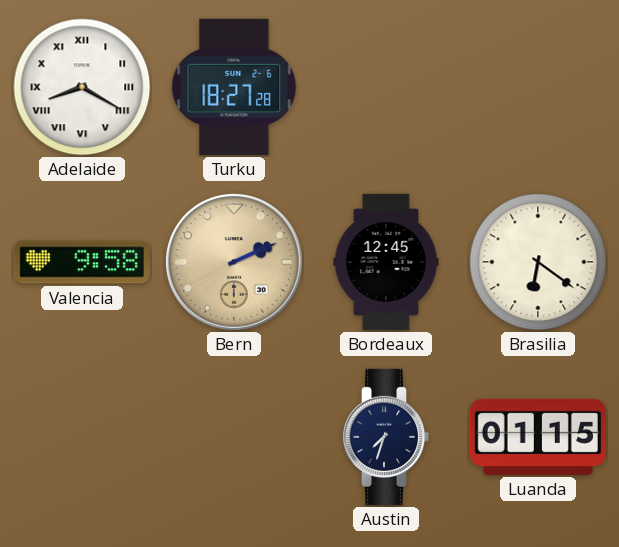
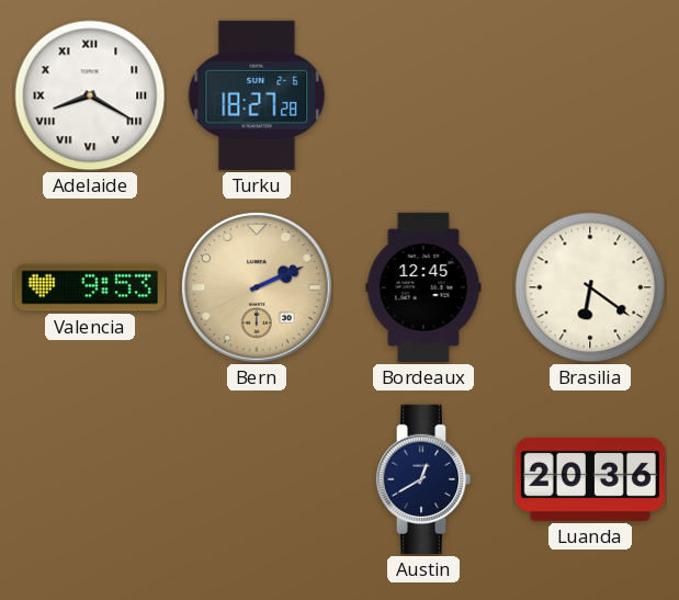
Valencia: 9:58 -> 9:53
Austin: 7:33 -> 12:40
Luanda: 01:15 -> 20:36
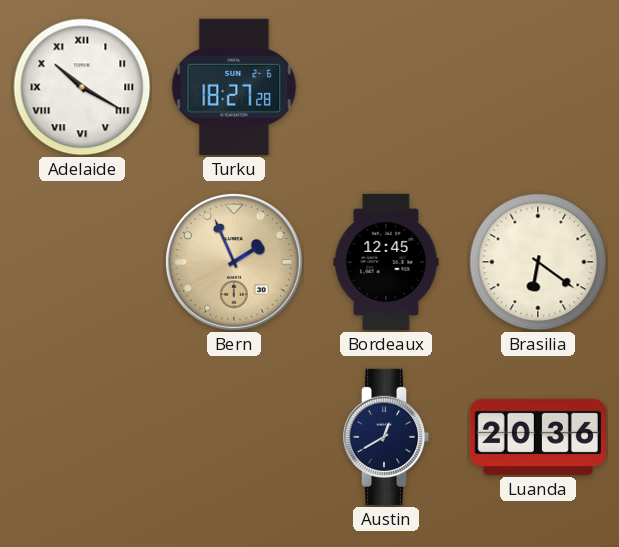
Adelaide: 8:20 -> 10:20
Valencia: 9:53 -> none
Bern: 2:11 -> 1:56
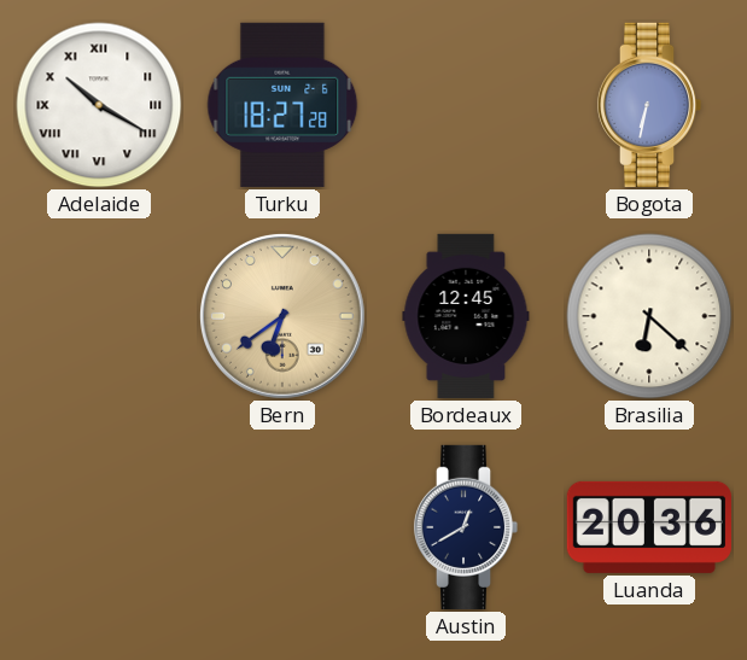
Bogota: none -> 6:32
Bern: 1:56 -> 6:39
Brasilia: 6:21 -> 6:22
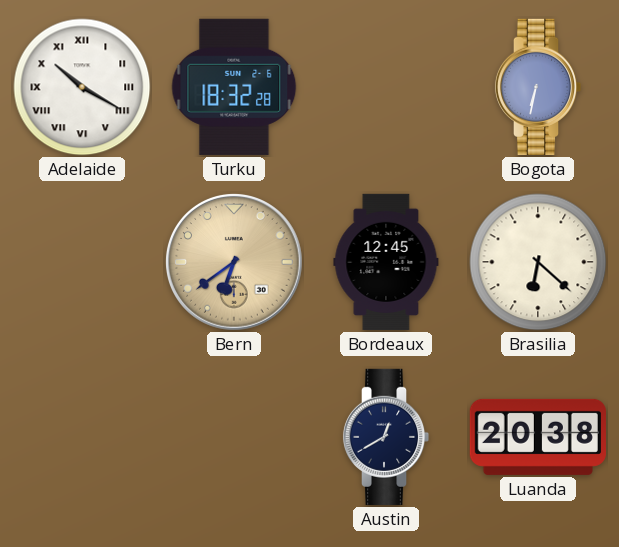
Turku: 18:27 -> 18:32
Luanda: 20:36 -> 20:38
